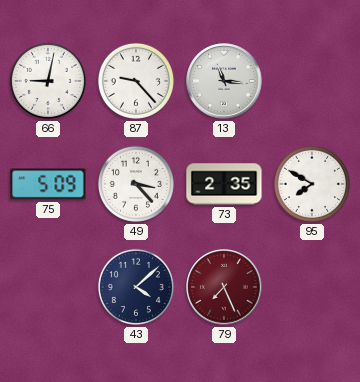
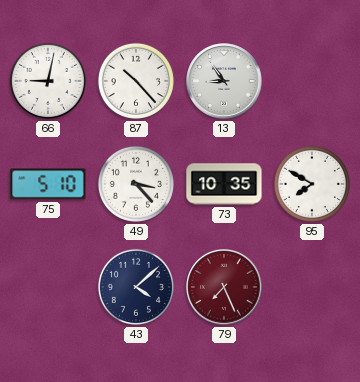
87: 9:23 -> 10:23
13: 11:16 -> 8:54
75: 5:09 -> 5:10
73: 2:35 -> 10:35
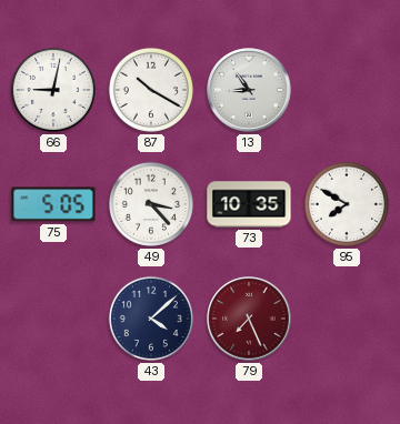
87: 10:23 -> 10:20
75: 5:10 -> 5:05
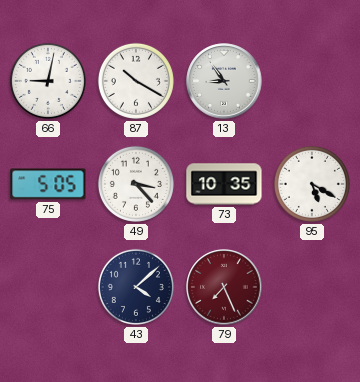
95: 7:50 -> 5:20
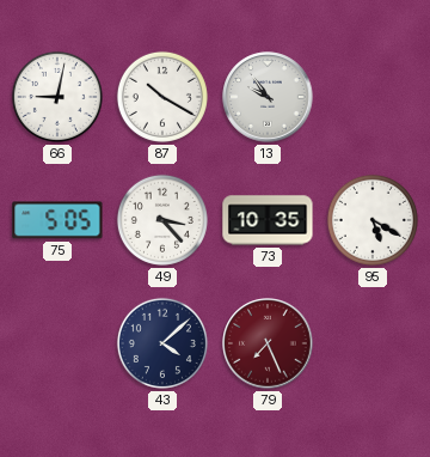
13: 8:54 -> 9:54
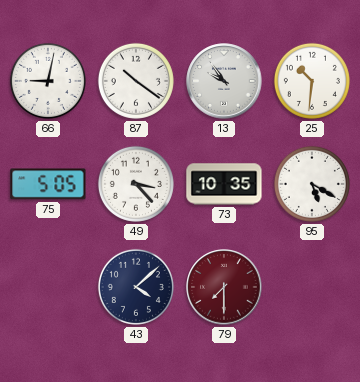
87: 10:20 -> 10:21
25: none -> 10:31
79: 7:26 -> 7:30
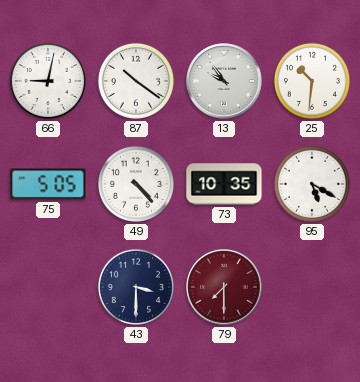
49: 3:23 -> 4:23
43: 4:08 -> 3:30
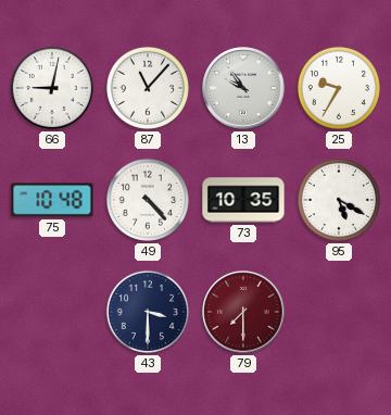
87: 10:21 -> 11:07
25: 10:31 -> 9:35
75: 5:05 -> 10:48
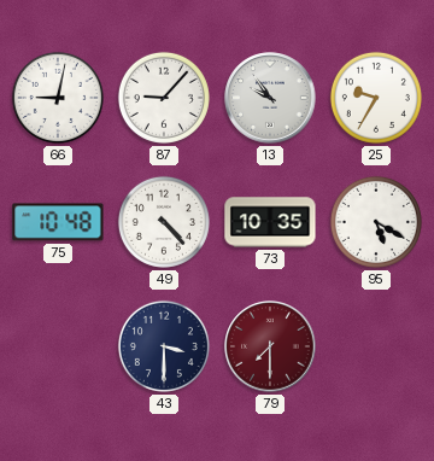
87: 11:07 -> 9:07
